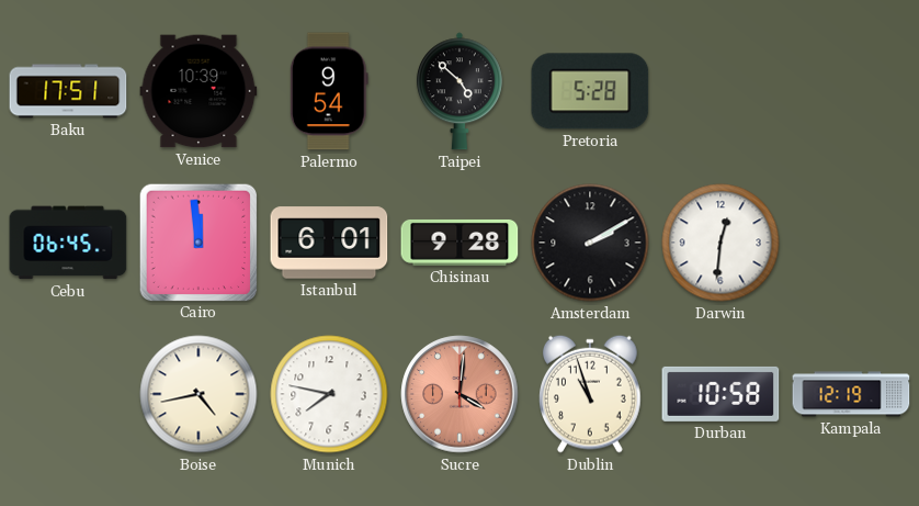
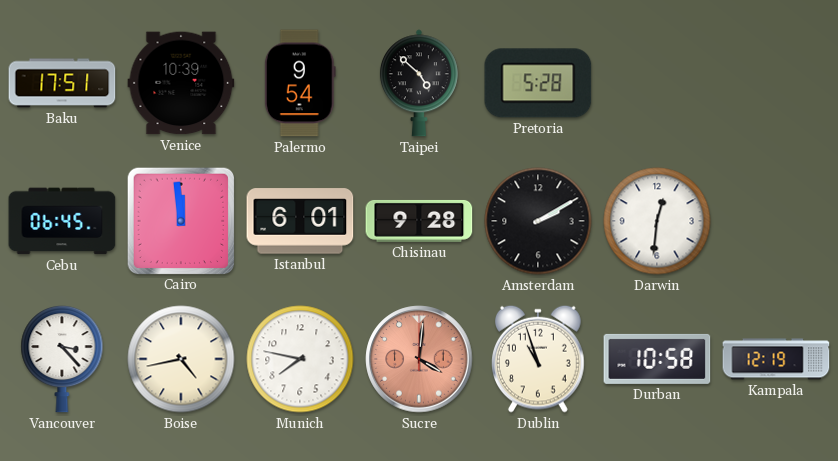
Vancouver: none -> 3:23
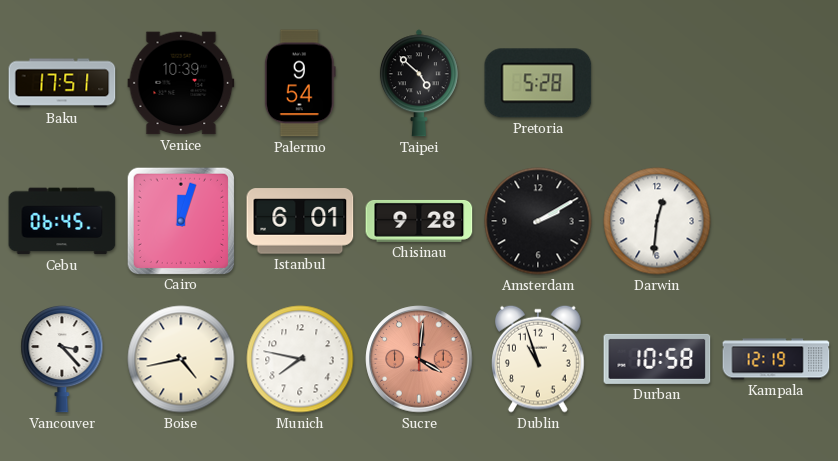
Cairo: 11:59 -> 12:03
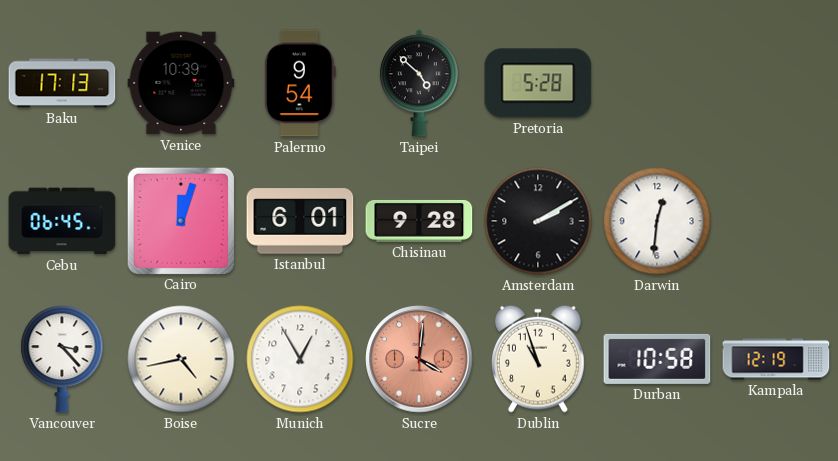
Baku: 17:51 -> 17:13
Munich: 7:47 -> 12:55
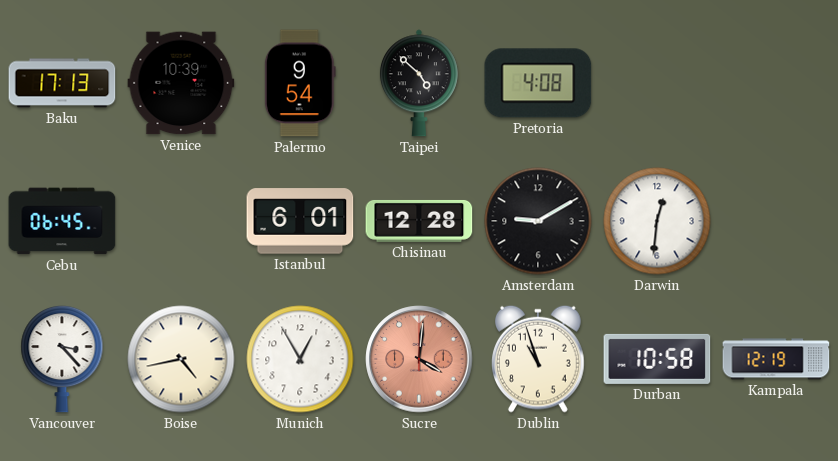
Pretoria: 5:28 -> 4:08
Cairo: 12:03 -> none
Chisinau: 9:28 -> 12:28
Amsterdam: 2:10 -> 9:10
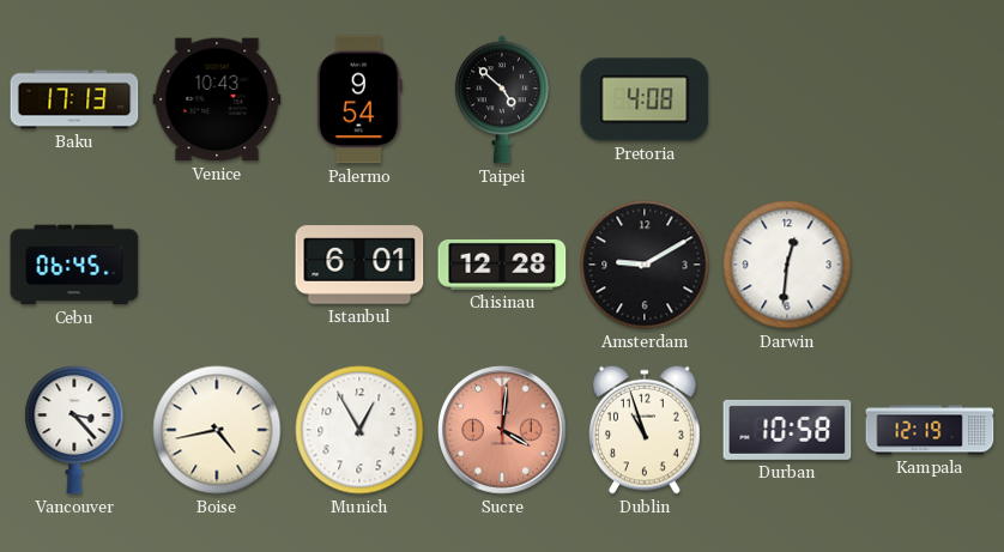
Venice: 10:39 -> 10:43
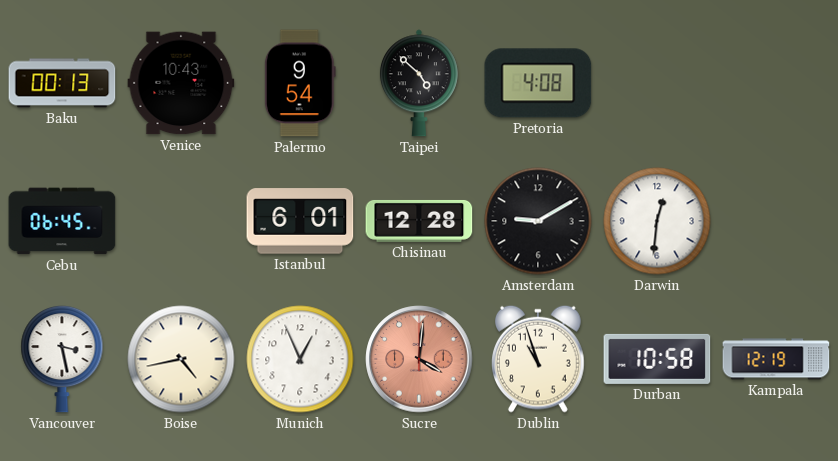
Baku: 17:13 -> 00:13
Vancouver: 3:23 -> 3:28
Munich: 12:55 -> 12:56
